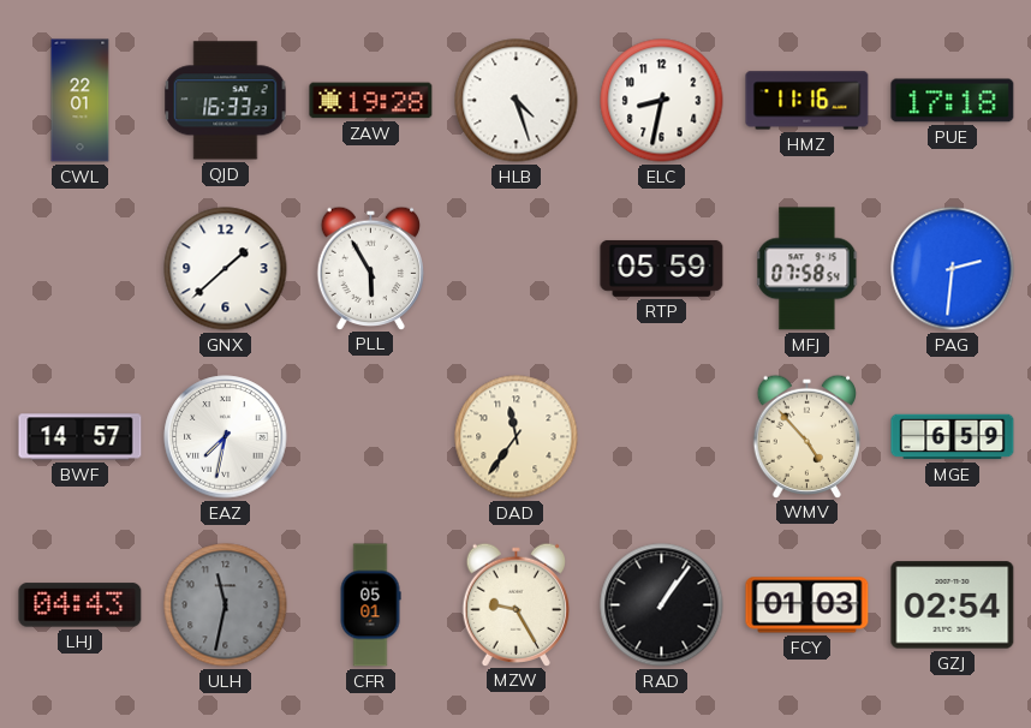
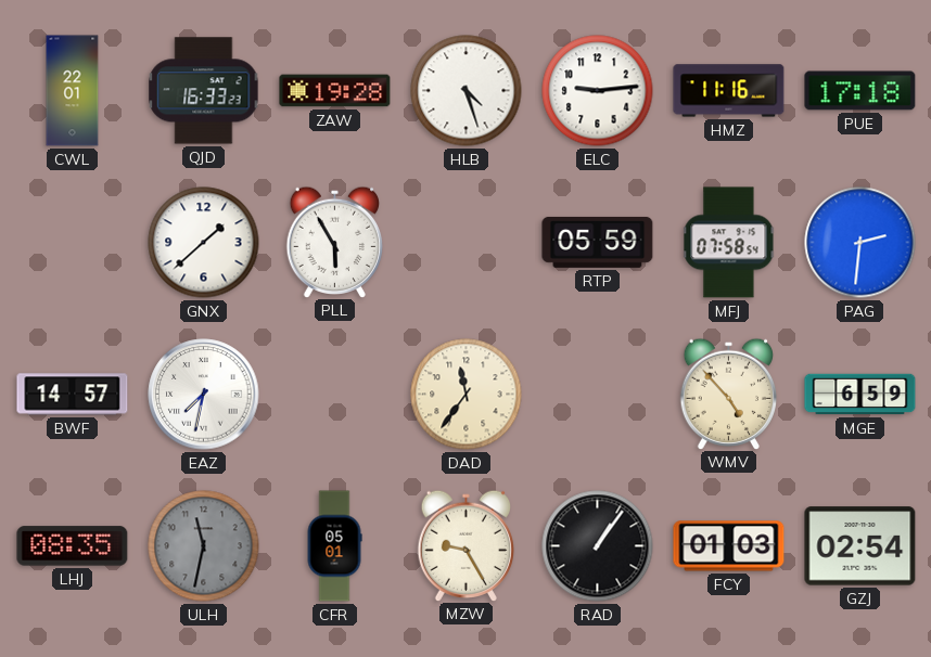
ELC: 8:32 -> 9:14
LHJ: 04:43 -> 08:35
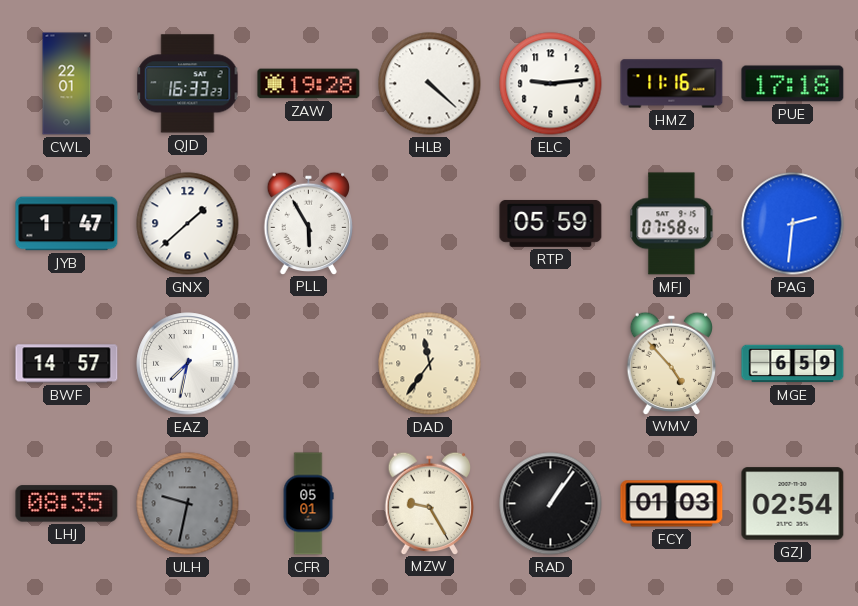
HLB: 4:27 -> 4:22
JYB: none -> 1:47
ULH: 11:32 -> 9:32
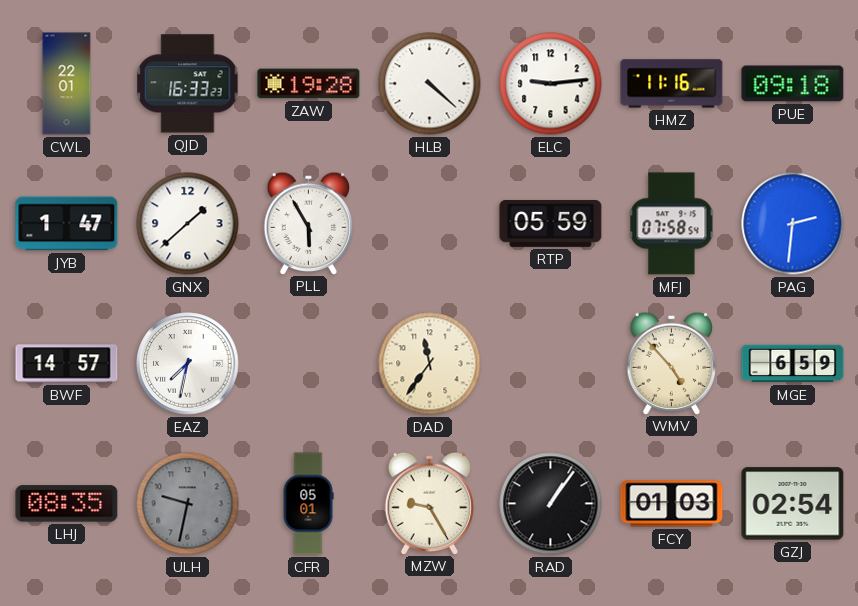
PUE: 17:18 -> 09:18
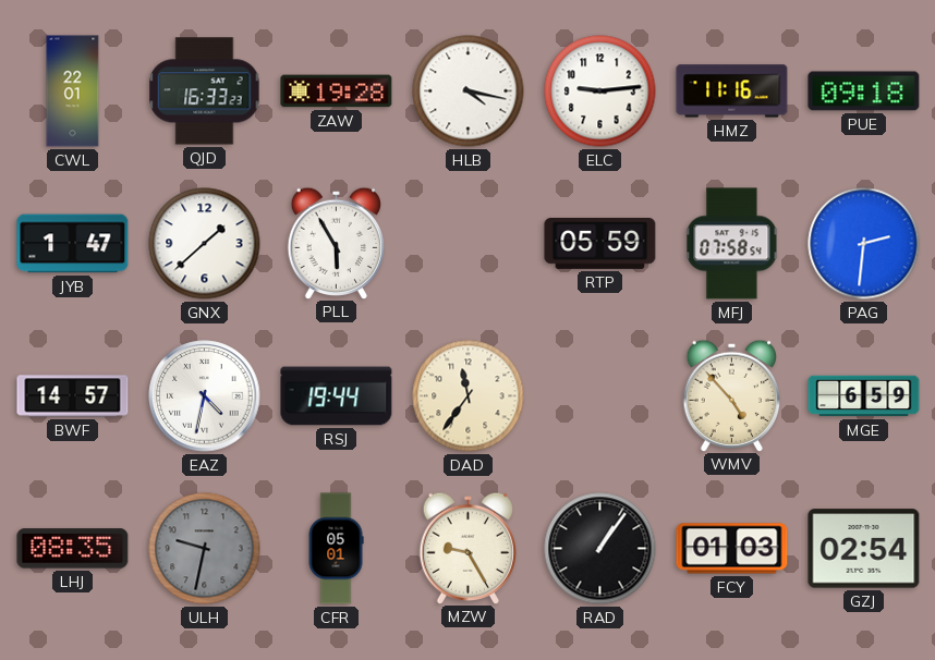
HLB: 4:22 -> 4:17
EAZ: 7:32 -> 4:32
RSJ: none -> 19:44
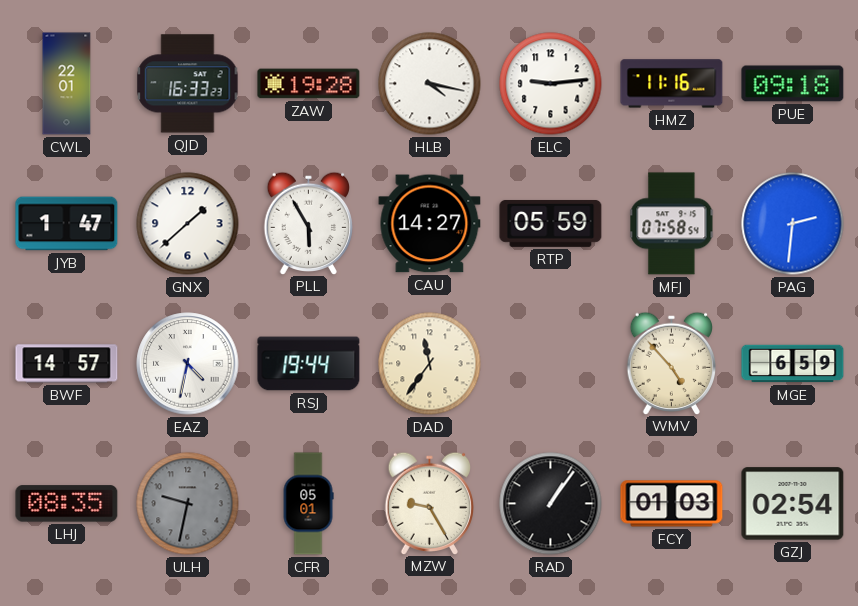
CAU: none -> 14:27
